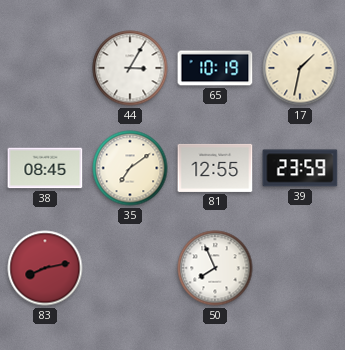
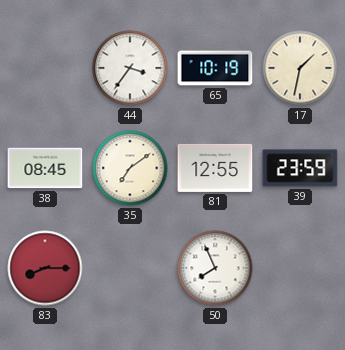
44: 3:05 -> 3:36
83: 8:13 -> 8:15
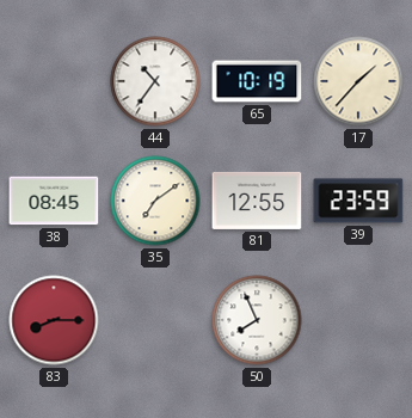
44: 3:36 -> 10:36
17: 1:32 -> 1:37
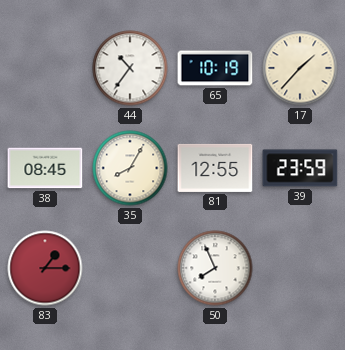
35: 7:09 -> 8:05
83: 8:15 -> 1:15
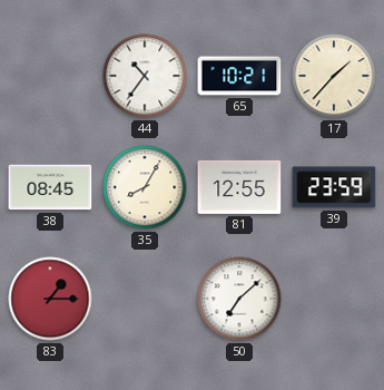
65: 10:19 -> 10:21
50: 7:56 -> 7:08
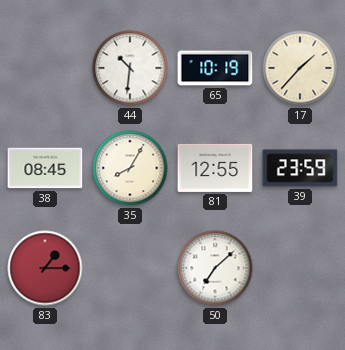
44: 10:36 -> 10:31
65: 10:21 -> 10:19
